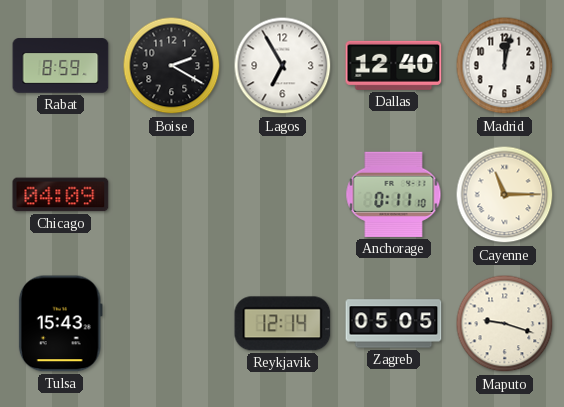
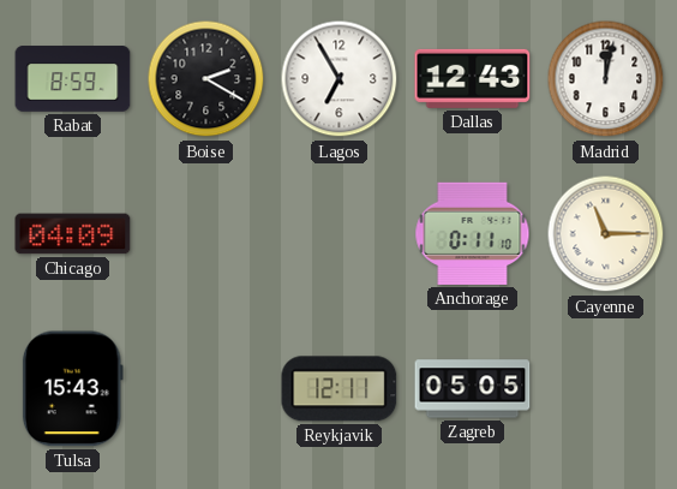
Dallas: 12:40 -> 12:43
Reykjavik: 12:14 -> 12:11
Maputo: 9:18 -> none
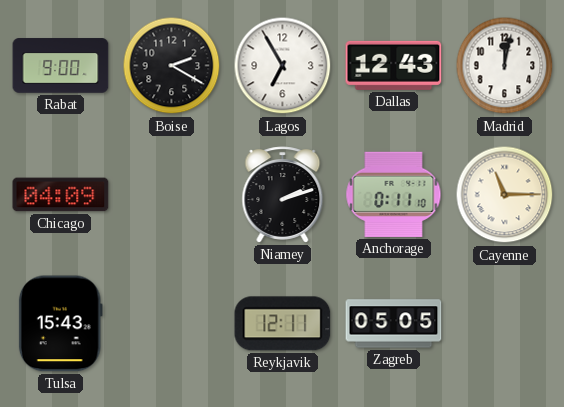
Rabat: 8:59 -> 9:00
Niamey: none -> 2:12
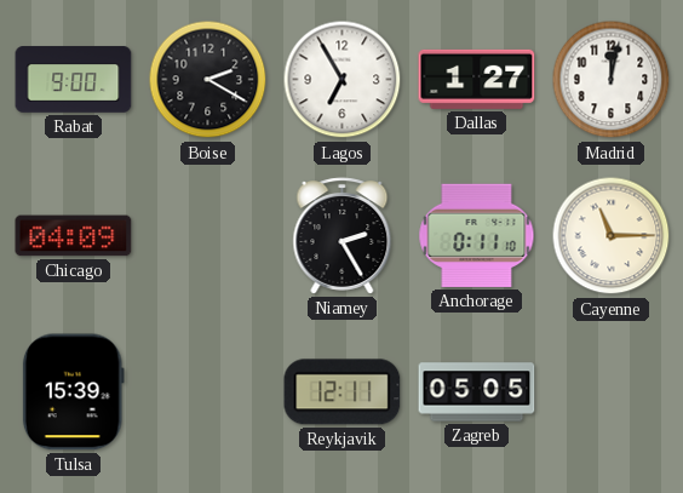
Dallas: 12:43 -> 1:27
Niamey: 2:12 -> 2:25
Tulsa: 15:43 -> 15:39
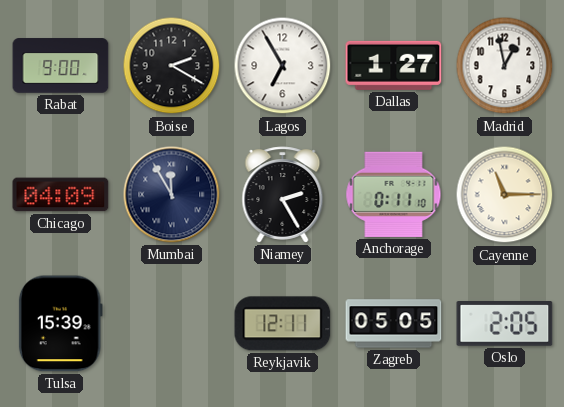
Madrid: 12:02 -> 12:58
Mumbai: none -> 11:55
Oslo: none -> 2:05
